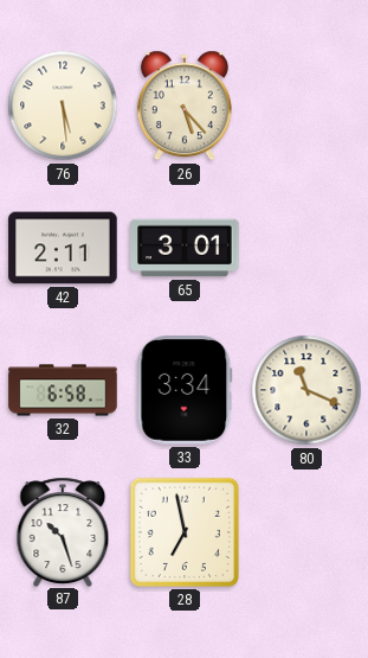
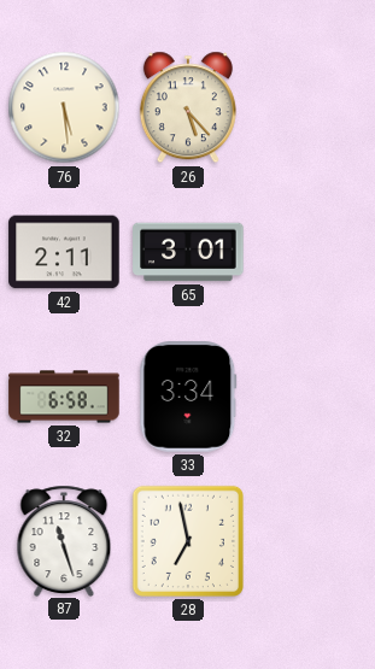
80: 11:19 -> none
87: 10:27 -> 11:27
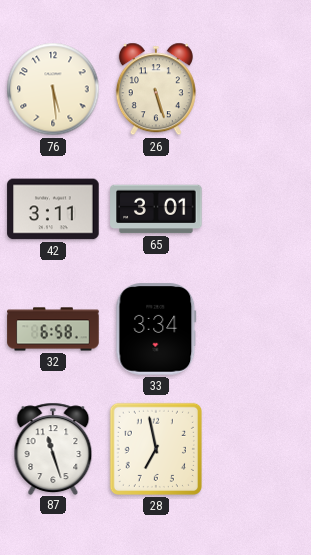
26: 5:23 -> 5:27
42: 2:11 -> 3:11
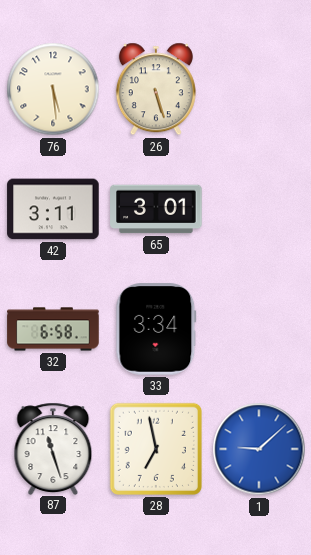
1: none -> 9:08
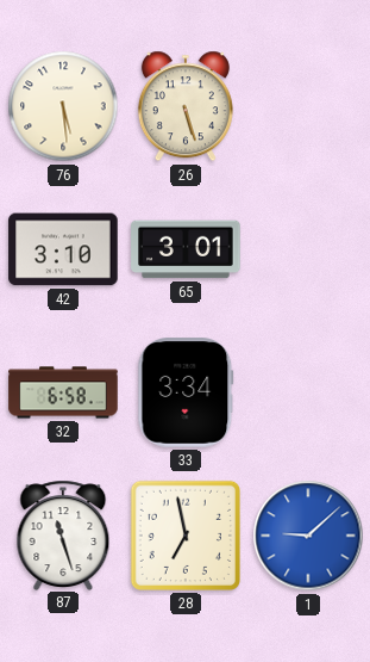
42: 3:11 -> 3:10
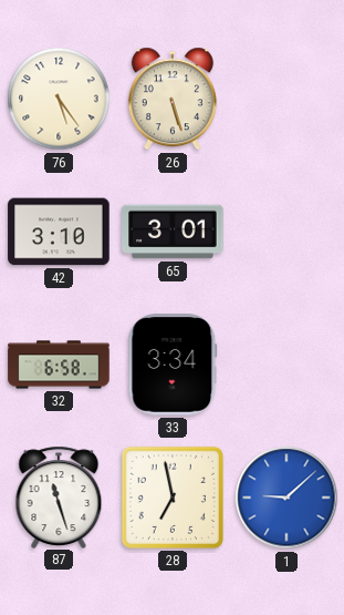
76: 5:29 -> 5:24
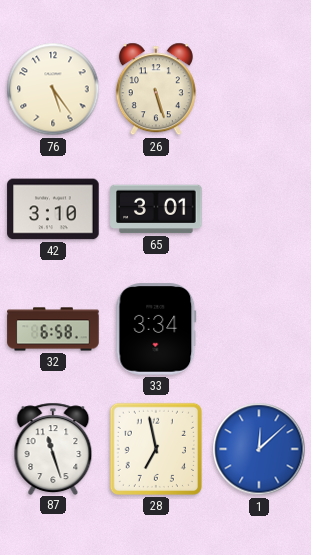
1: 9:08 -> 12:08
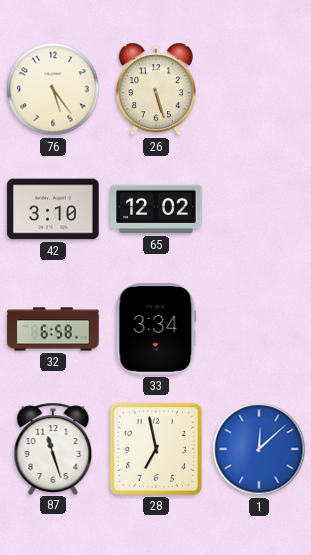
65: 3:01 -> 12:02
